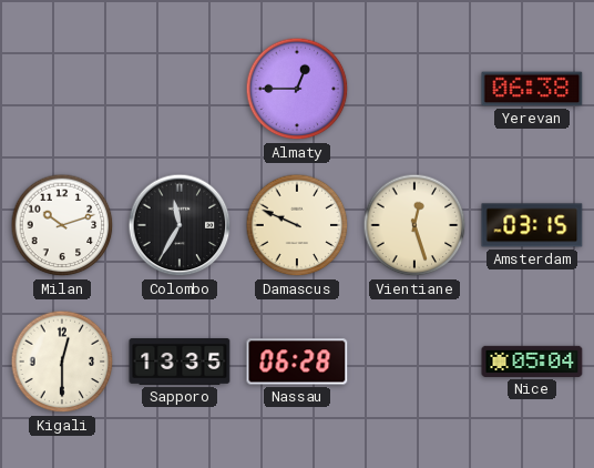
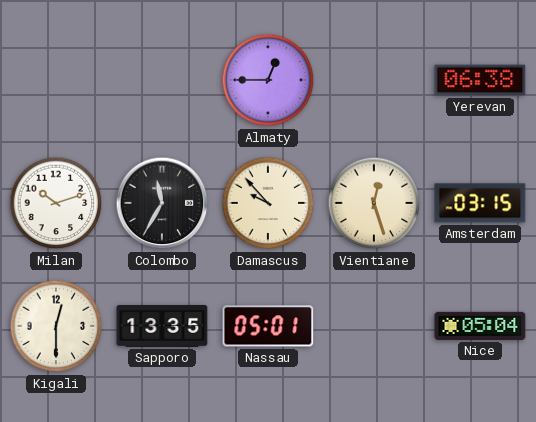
Damascus: 9:49 -> 9:53
Nassau: 06:28 -> 05:01
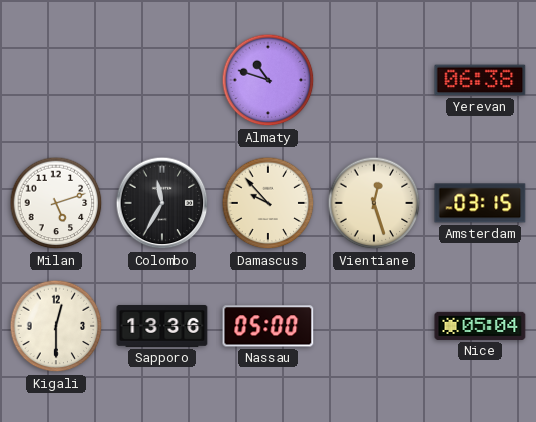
Almaty: 12:45 -> 10:48
Milan: 10:12 -> 5:12
Sapporo: 13:35 -> 13:36
Nassau: 05:01 -> 05:00
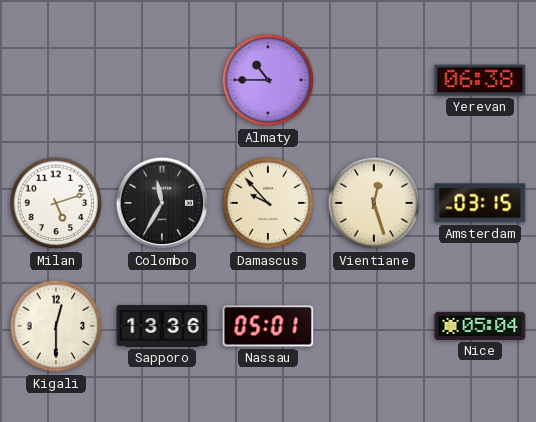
Almaty: 10:48 -> 10:45
Nassau: 05:00 -> 05:01
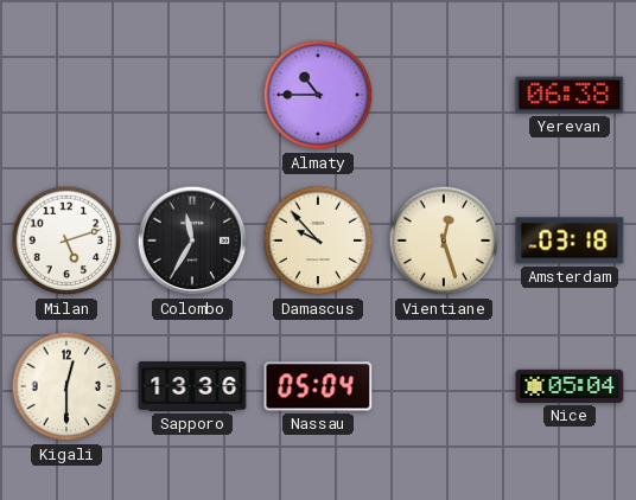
Amsterdam: 03:15 -> 03:18
Nassau: 05:01 -> 05:04
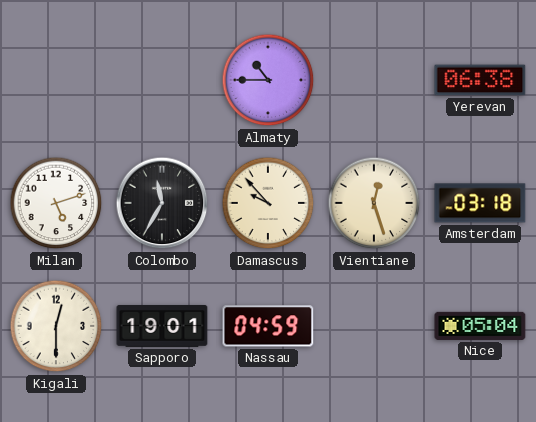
Sapporo: 13:36 -> 19:01
Nassau: 05:04 -> 04:59
